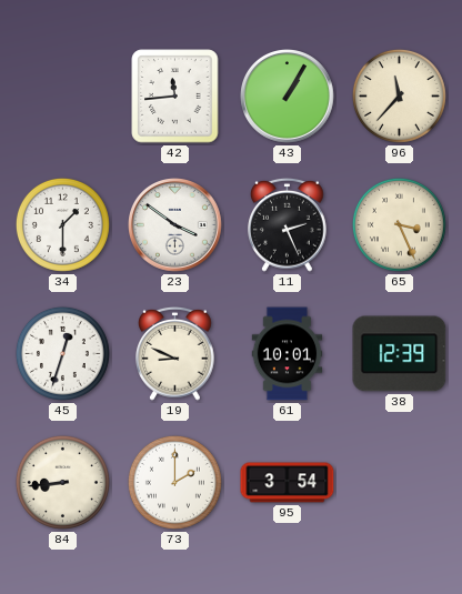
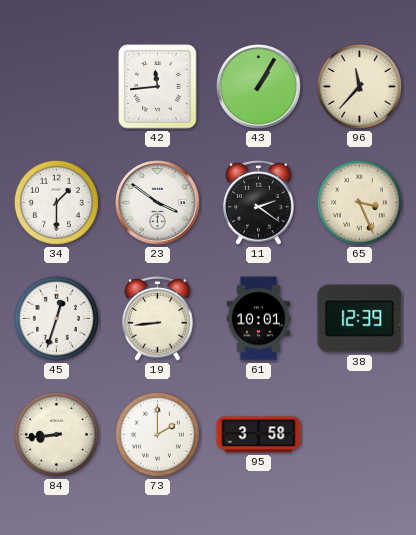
11: 2:26 -> 2:21
19: 8:49 -> 8:44
95: 3:54 -> 3:58
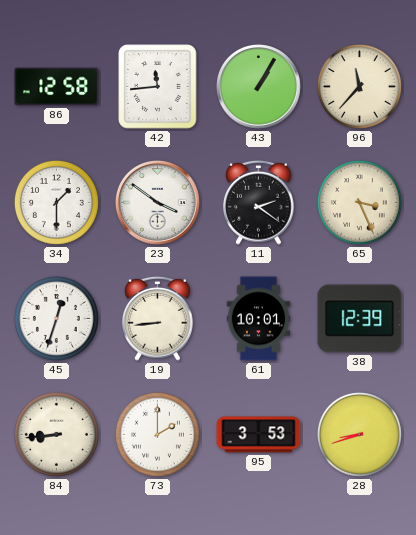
86: none -> 12:58
95: 3:58 -> 3:53
28: none -> 8:42
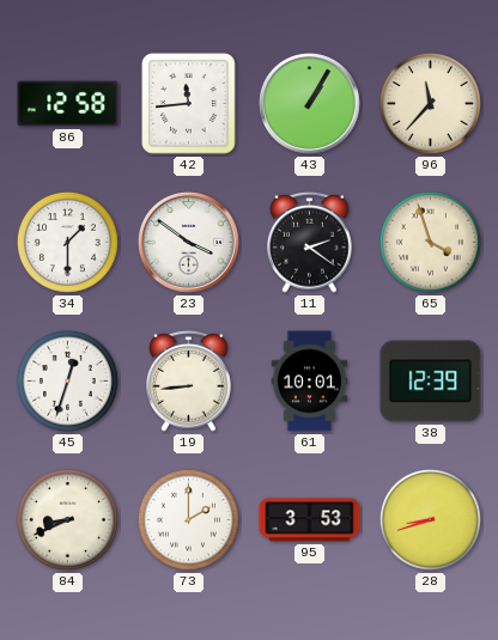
65: 3:26 -> 3:57
84: 8:44 -> 8:41
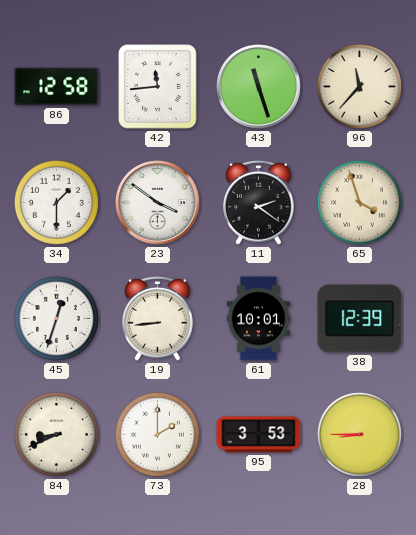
43: 1:05 -> 11:27
28: 8:42 -> 8:45
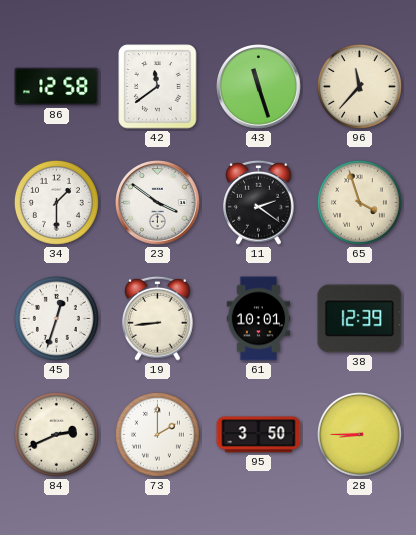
42: 11:44 -> 11:39
84: 8:41 -> 2:41
95: 3:53 -> 3:50
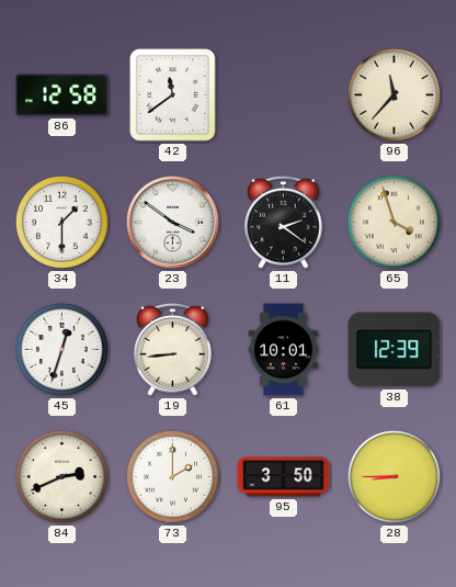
43: 11:27 -> none
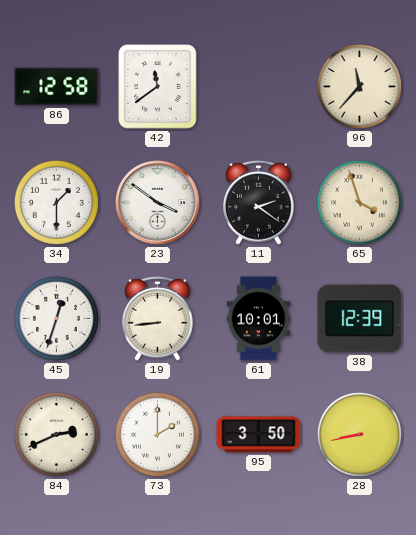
28: 8:45 -> 8:43
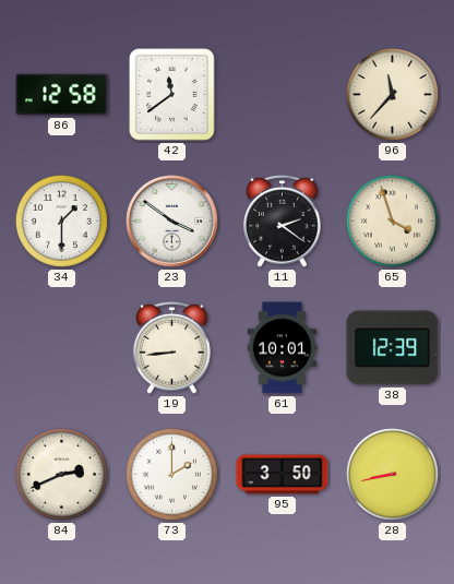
45: 12:33 -> none
